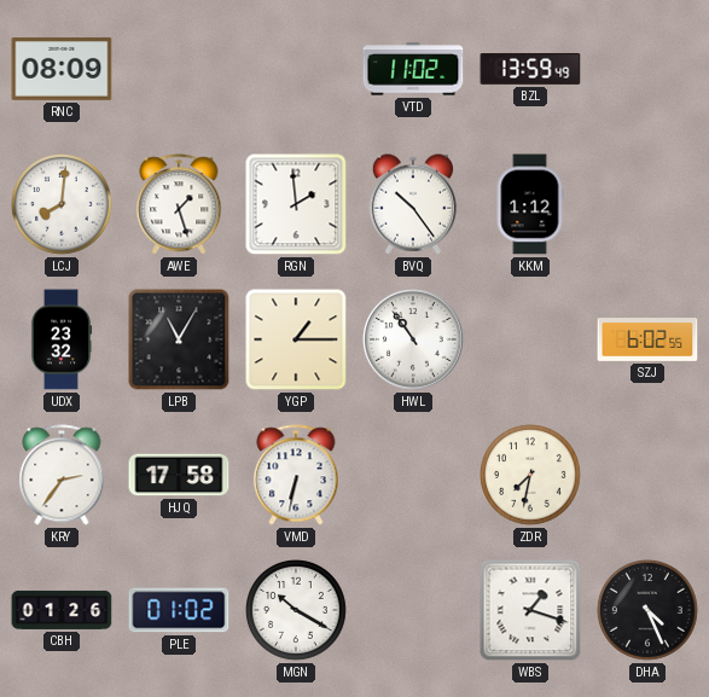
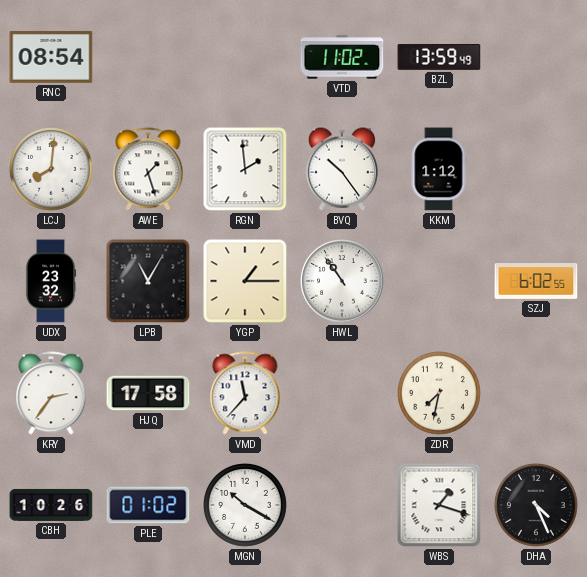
RNC: 08:09 -> 08:54
VMD: 6:32 -> 11:37
CBH: 01:26 -> 10:26
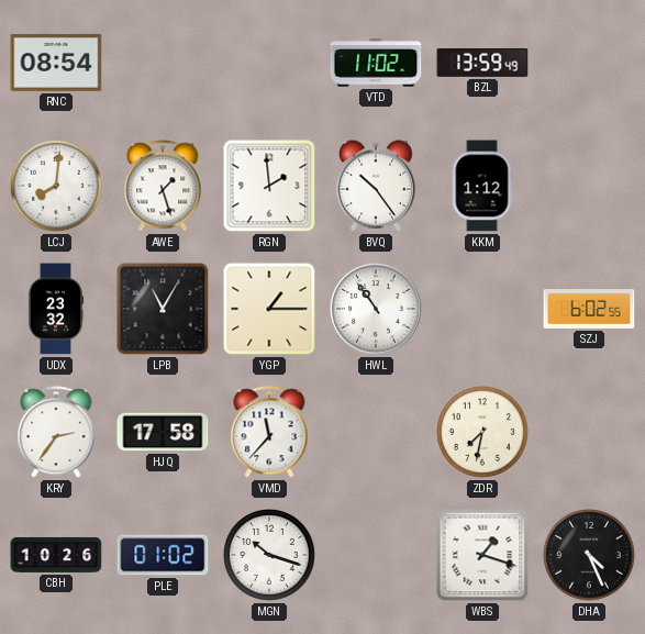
MGN: 10:20 -> 10:18
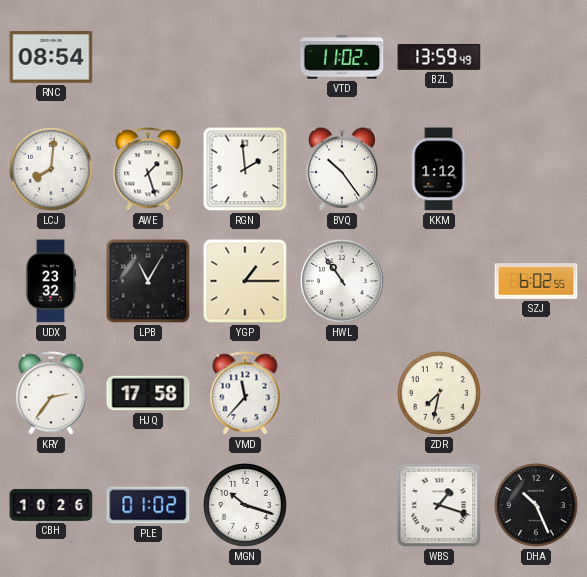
DHA: 4:26 -> 10:26
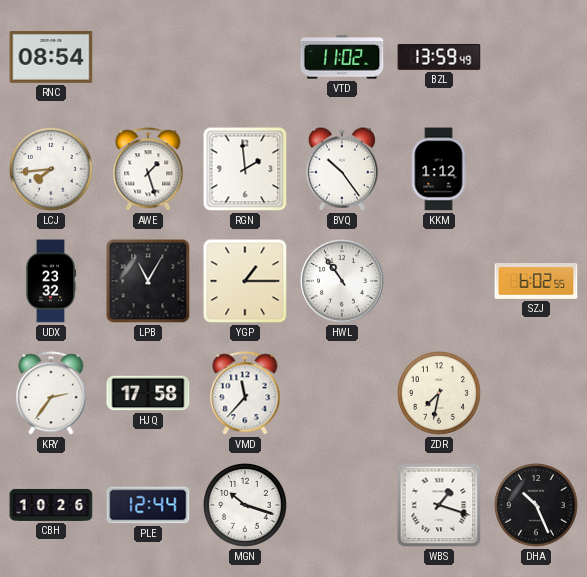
LCJ: 8:01 -> 7:44
PLE: 01:02 -> 12:44
